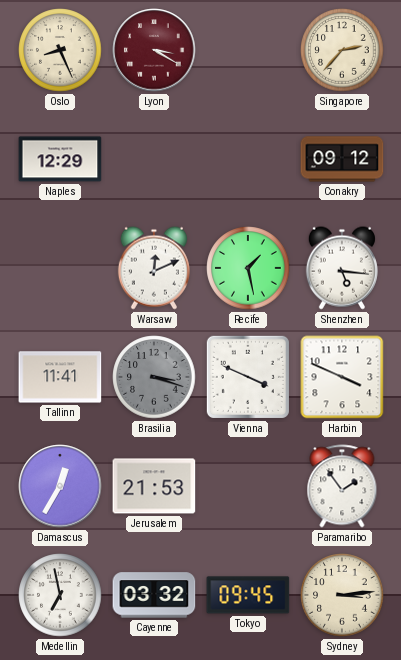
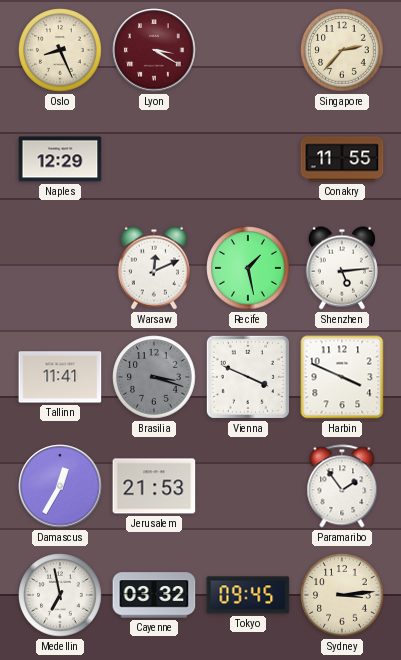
Conakry: 09:12 -> 11:55
Shenzhen: 5:16 -> 5:14
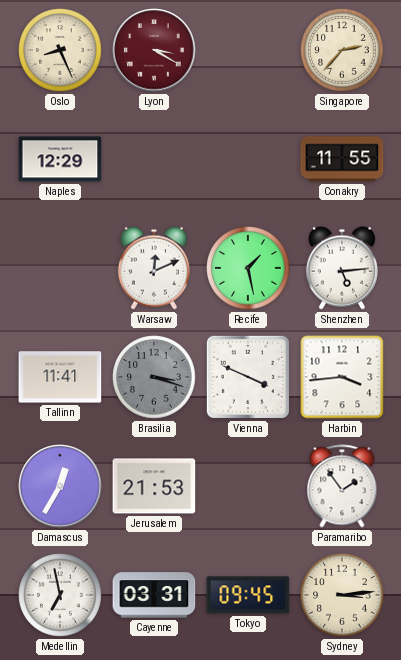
Harbin: 3:49 -> 3:44
Cayenne: 03:32 -> 03:31
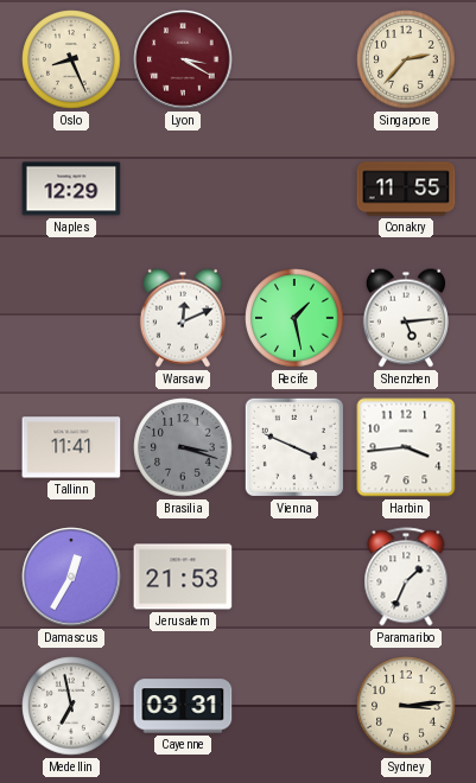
Paramaribo: 1:54 -> 1:34
Tokyo: 09:45 -> none
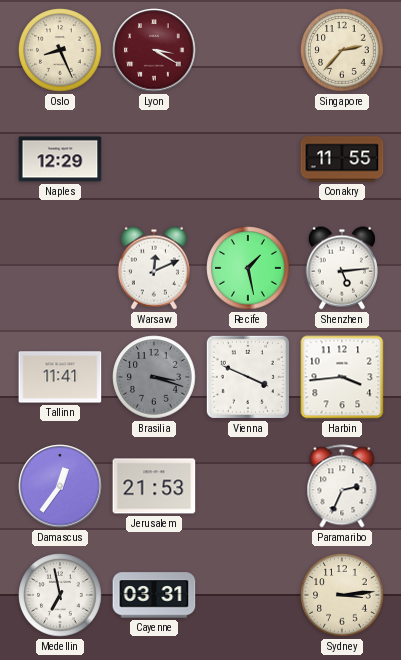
Damascus: 12:35 -> 12:36
Paramaribo: 1:34 -> 2:34
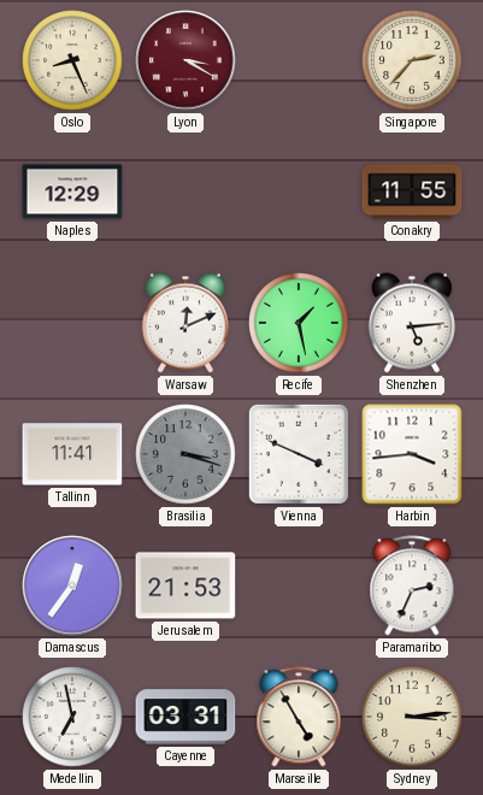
Marseille: none -> 4:55
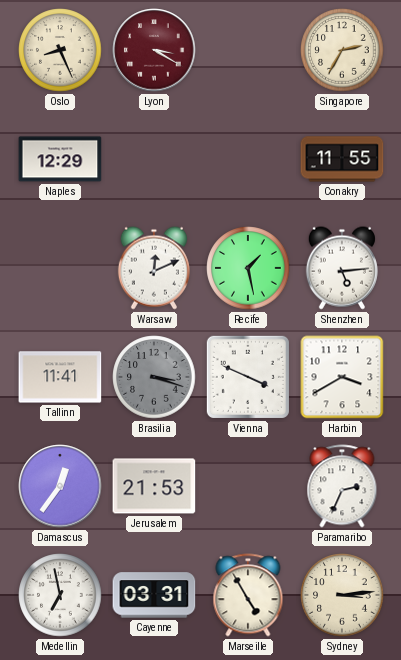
Singapore: 2:37 -> 2:35
Harbin: 3:44 -> 3:40
